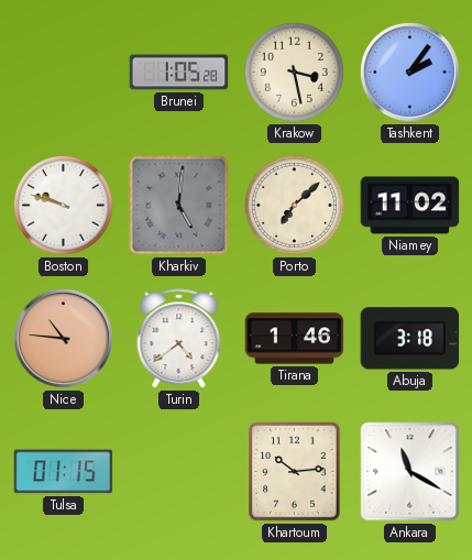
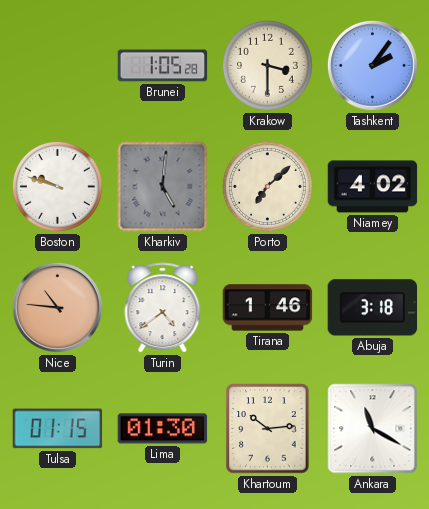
Krakow: 3:28 -> 3:30
Niamey: 11:02 -> 4:02
Lima: none -> 01:30
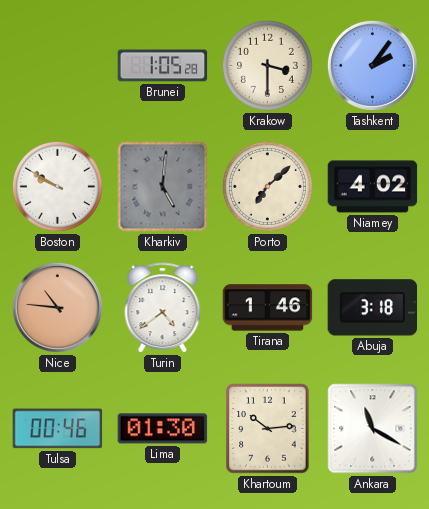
Boston: 9:48 -> 9:50
Tulsa: 01:15 -> 00:46
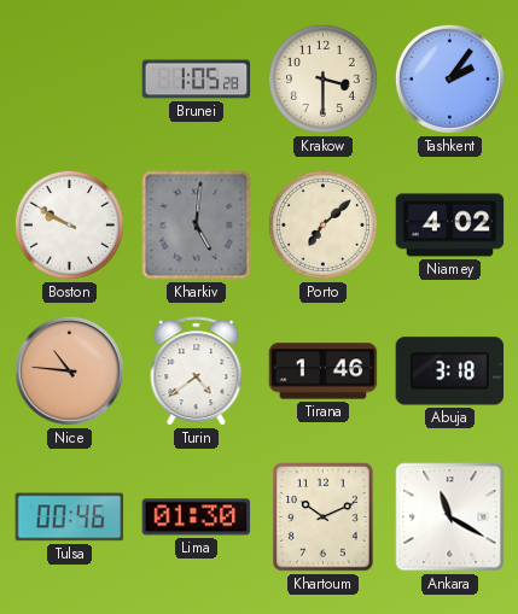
Khartoum: 10:14 -> 10:11
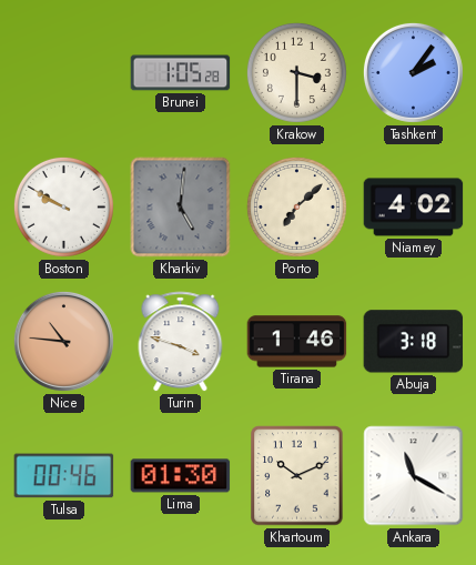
Turin: 4:39 -> 3:48
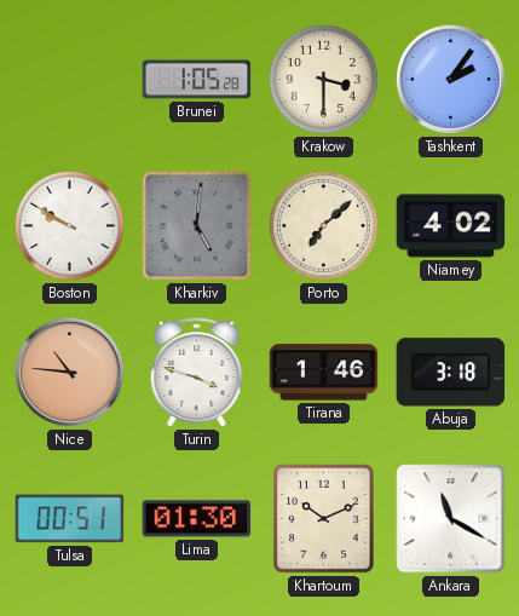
Tulsa: 00:46 -> 00:51
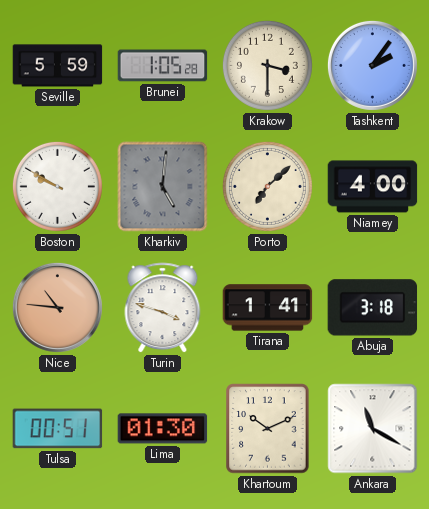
Seville: none -> 5:59
Niamey: 4:02 -> 4:00
Tirana: 1:46 -> 1:41
